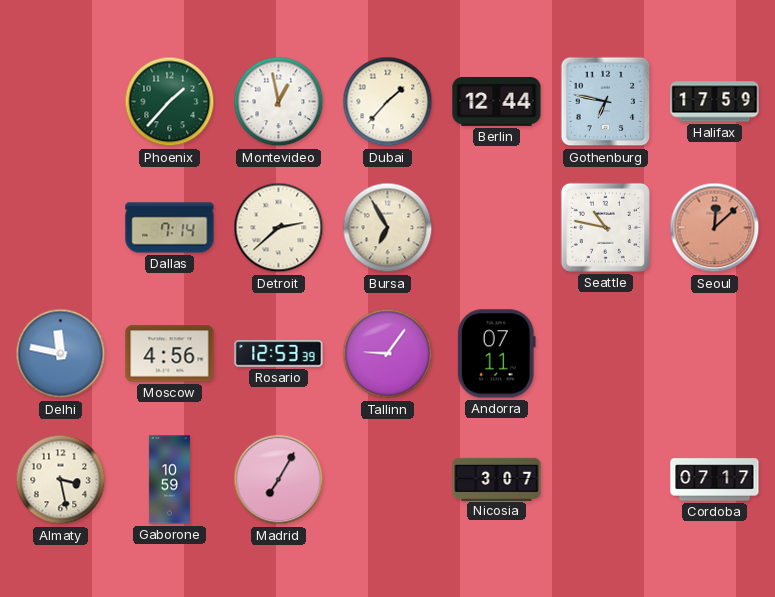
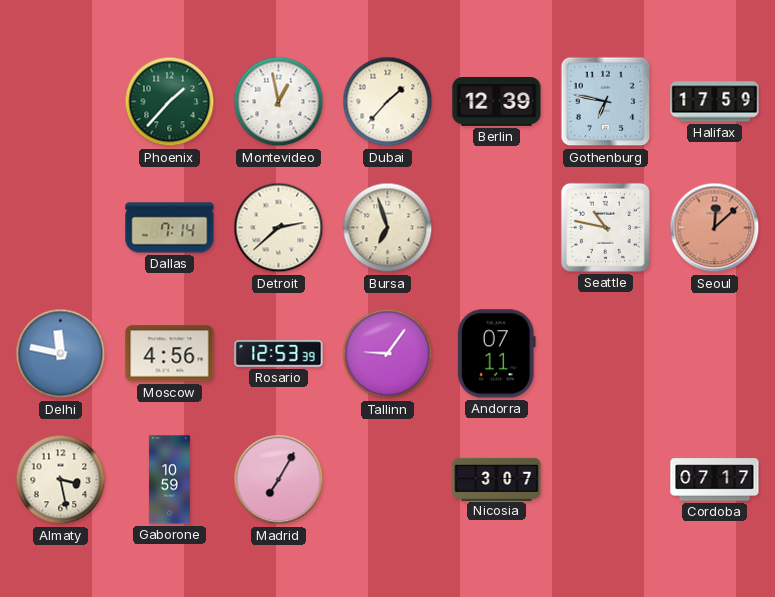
Berlin: 12:44 -> 12:39
Bursa: 6:55 -> 6:57
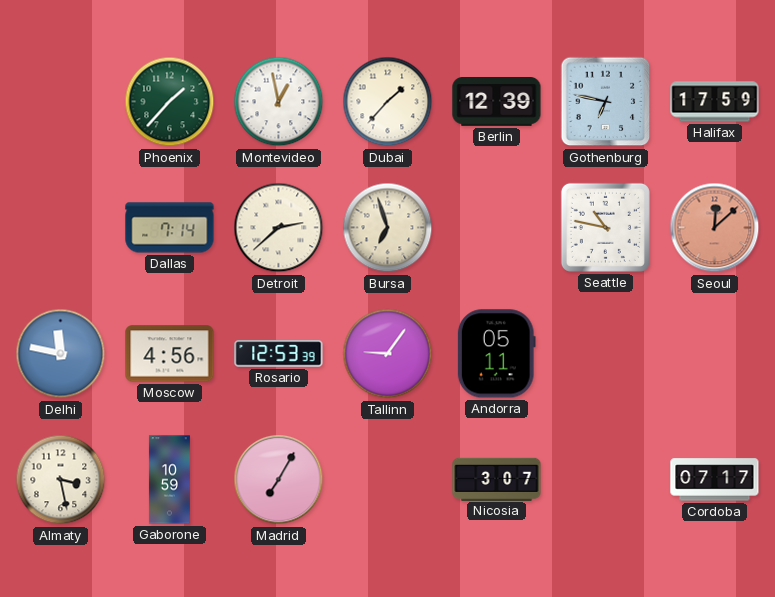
Andorra: 07:11 -> 05:11
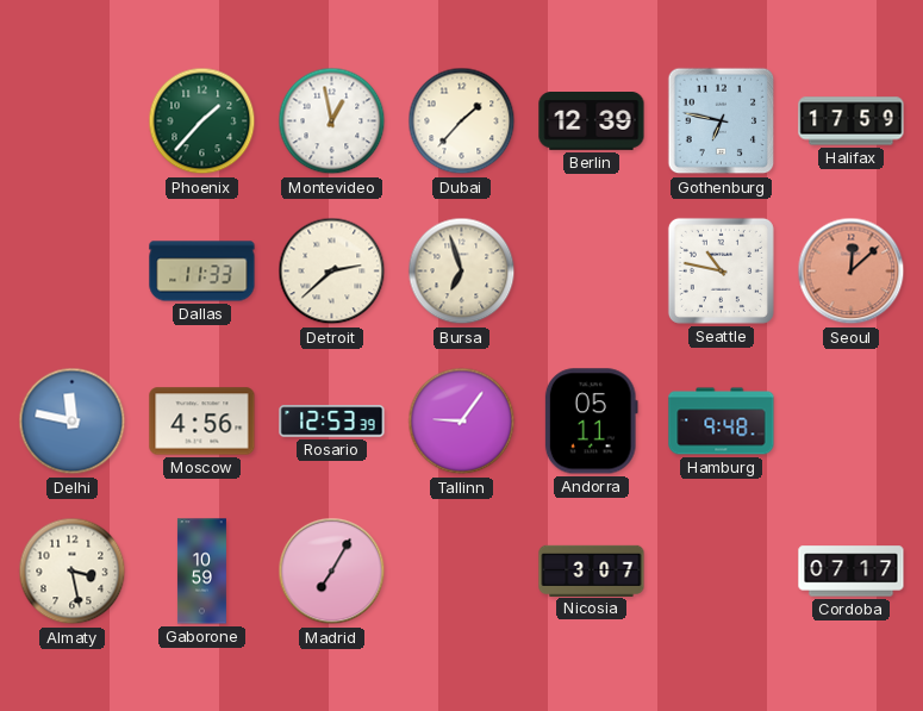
Dallas: 7:14 -> 11:33
Hamburg: none -> 9:48
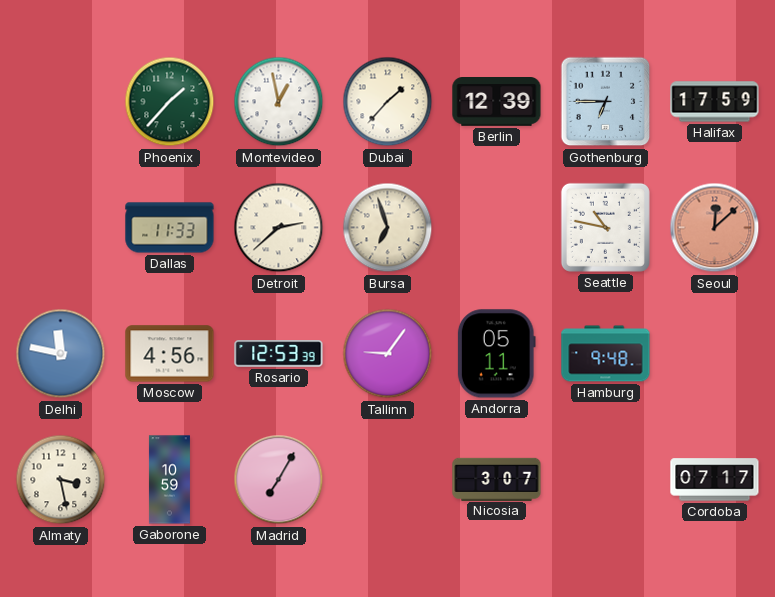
Gothenburg: 6:47 -> 6:45
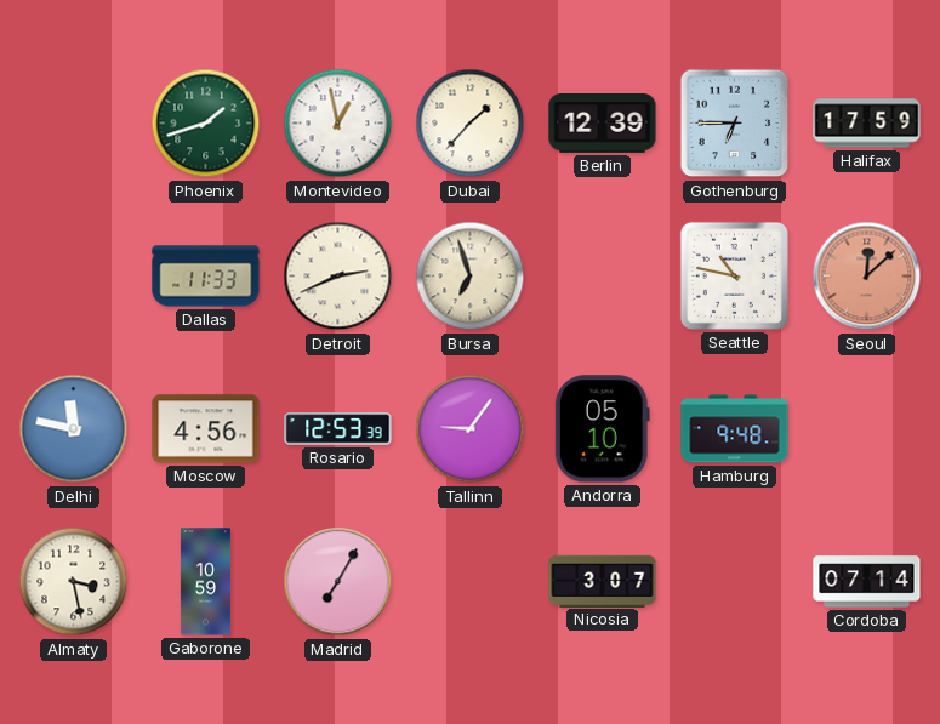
Phoenix: 1:37 -> 1:42
Detroit: 2:38 -> 2:41
Andorra: 05:11 -> 05:10
Cordoba: 07:17 -> 07:14
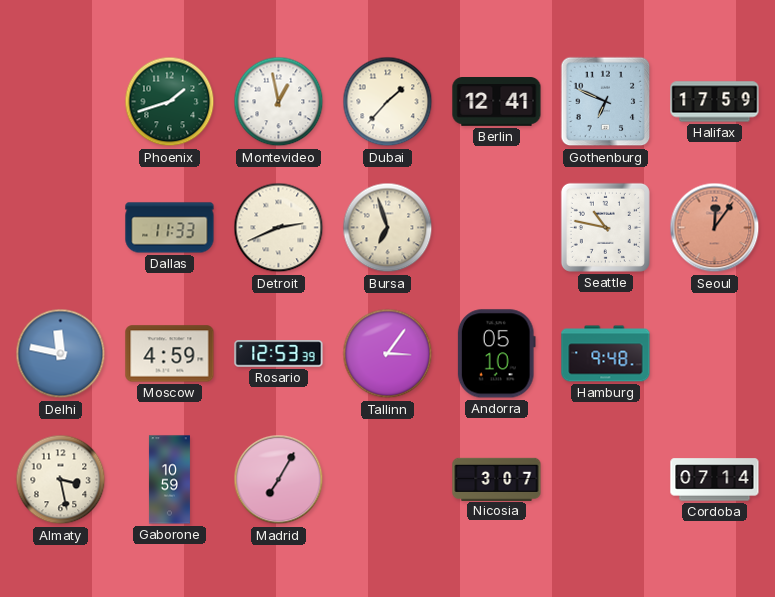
Berlin: 12:39 -> 12:41
Gothenburg: 6:45 -> 6:49
Seoul: 12:08 -> 12:06
Moscow: 4:56 -> 4:59
Tallinn: 9:06 -> 3:06
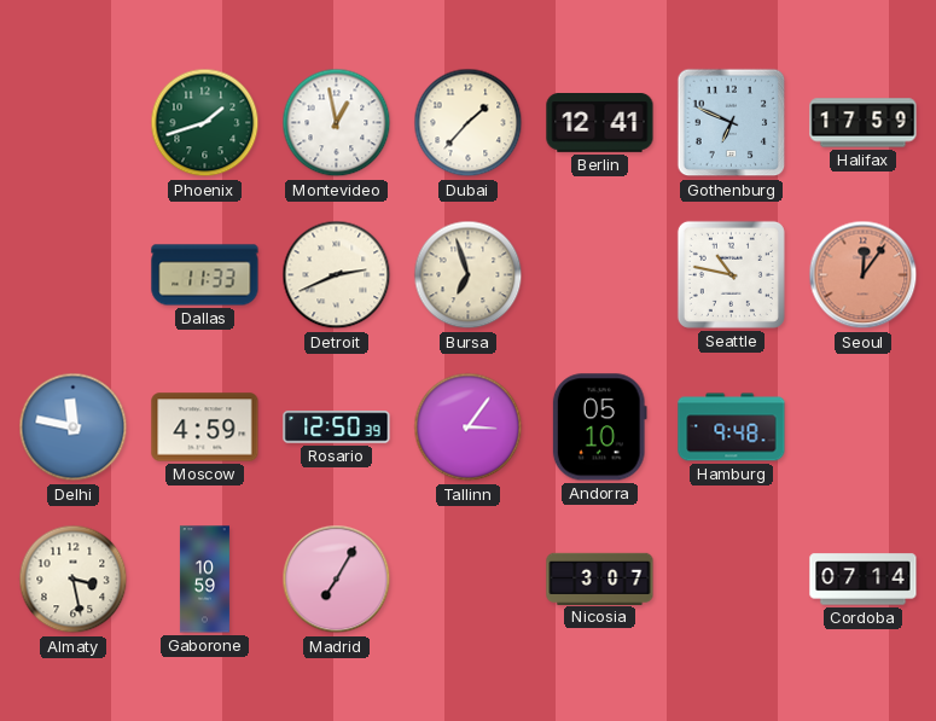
Rosario: 12:53 -> 12:50
